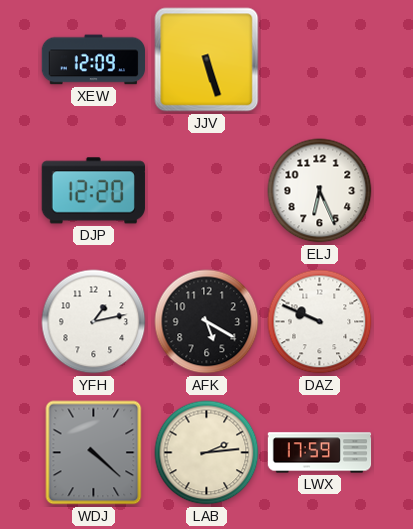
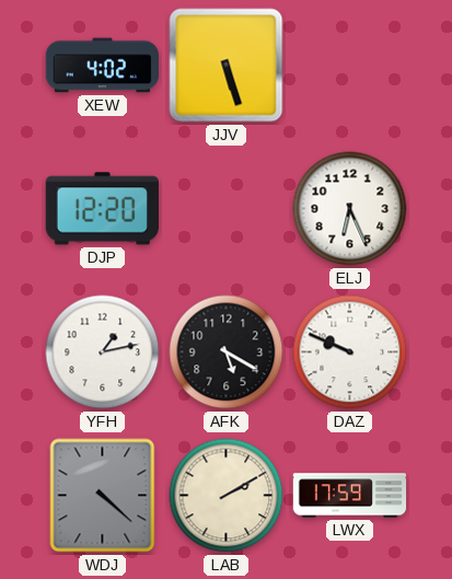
XEW: 12:09 -> 4:02
LAB: 2:14 -> 2:10
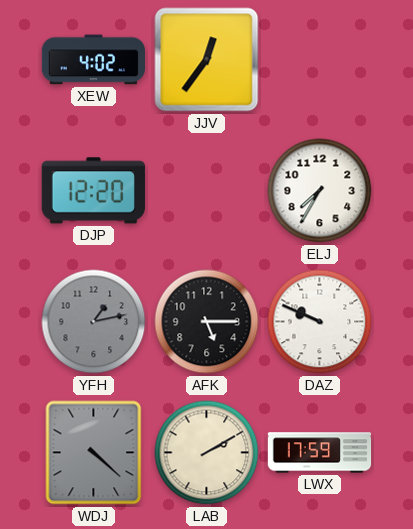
JJV: 5:27 -> 12:36
ELJ: 6:26 -> 7:35
YFH dial: white -> grey
AFK: 5:20 -> 5:15
